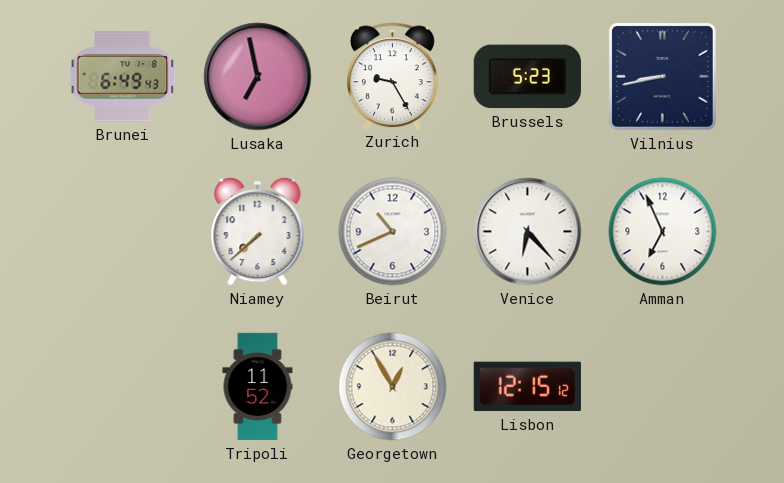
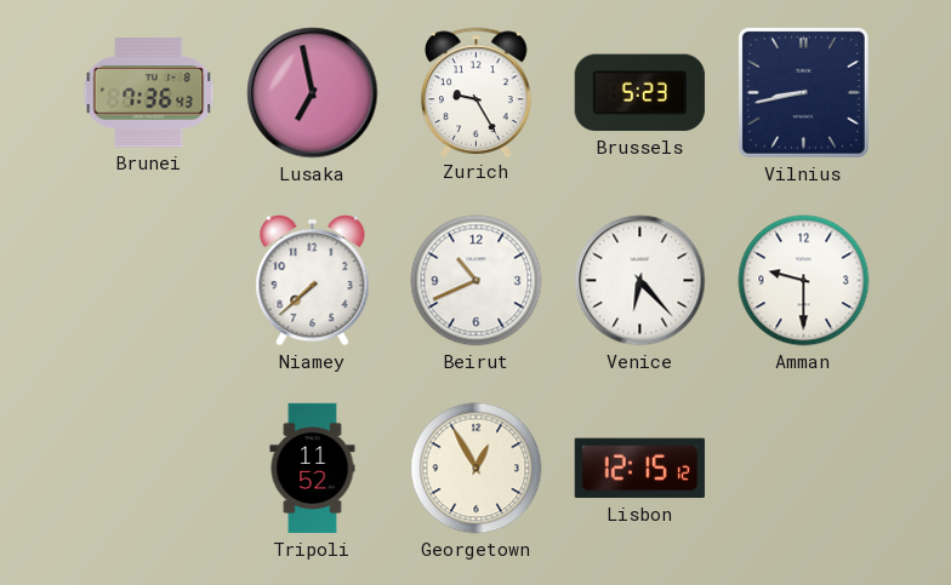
Brunei: 6:49 -> 7:36
Amman: 6:56 -> 9:30
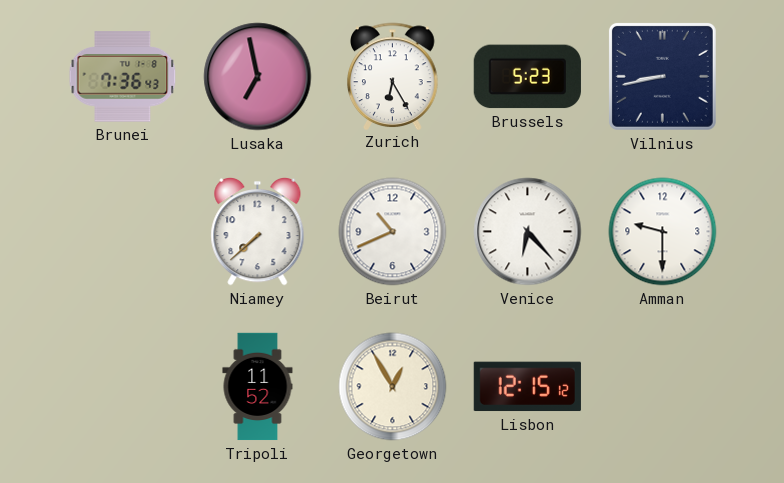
Zurich: 9:25 -> 6:25
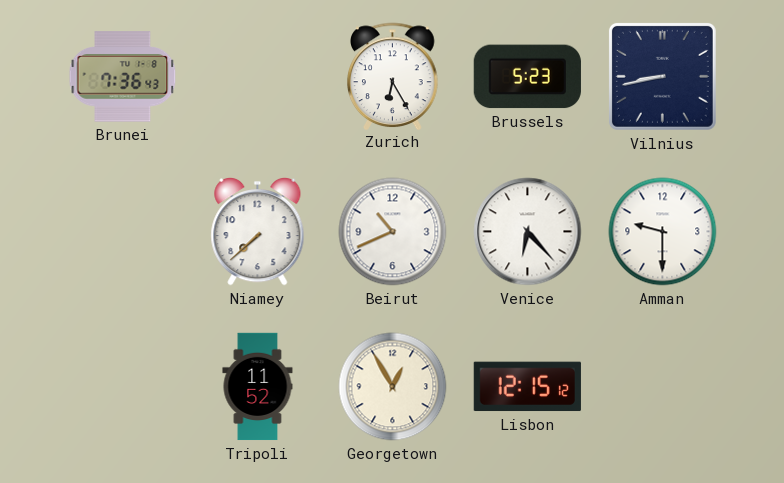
Lusaka: 6:58 -> none
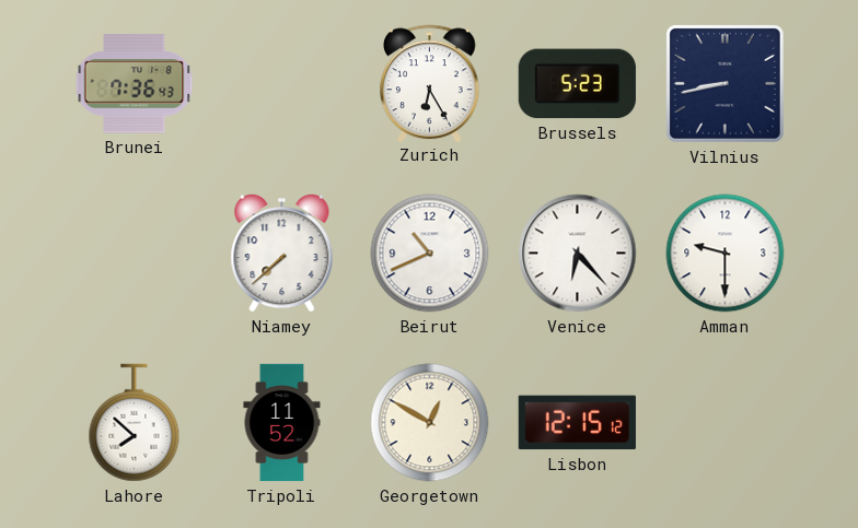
Lahore: none -> 7:52
Georgetown: 12:55 -> 12:50
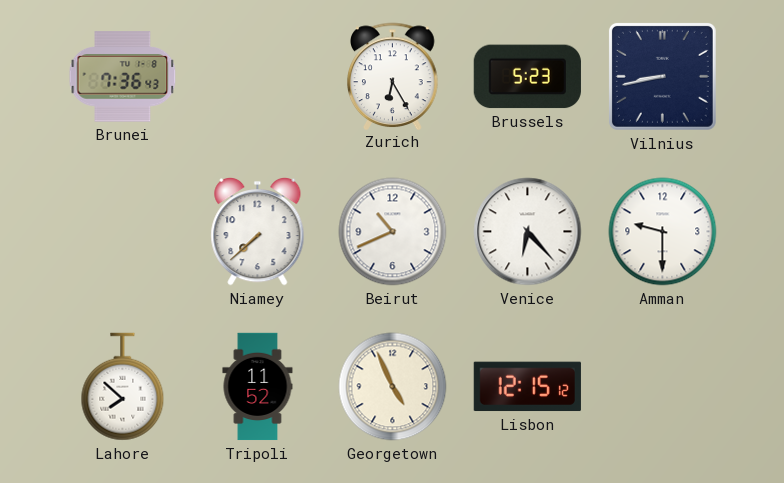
Georgetown: 12:50 -> 4:56
